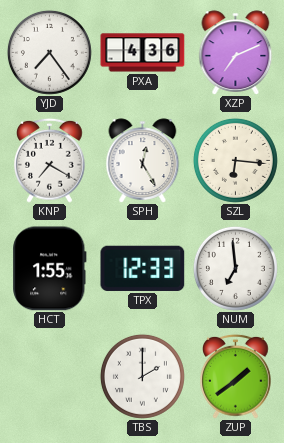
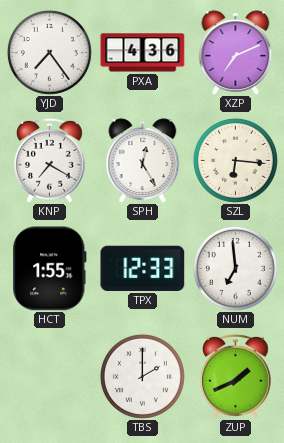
ZUP: 1:39 -> 1:41
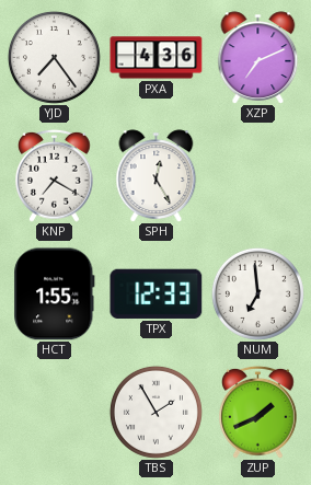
SZL: 6:16 -> none
TBS: 2:00 -> 1:55
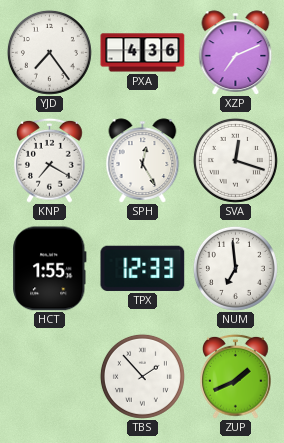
SVA: none -> 12:18
TBS: 1:55 -> 1:53
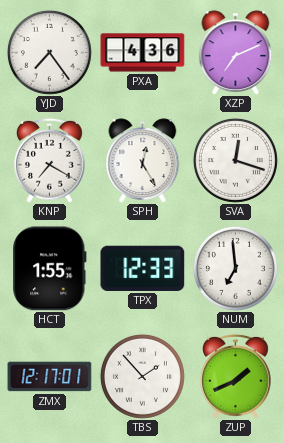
ZMX: none -> 12:17
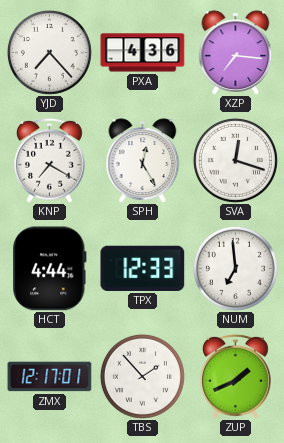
YJD: 7:24 -> 7:23
XZP: 7:11 -> 7:16
HCT: 1:55 -> 4:44
